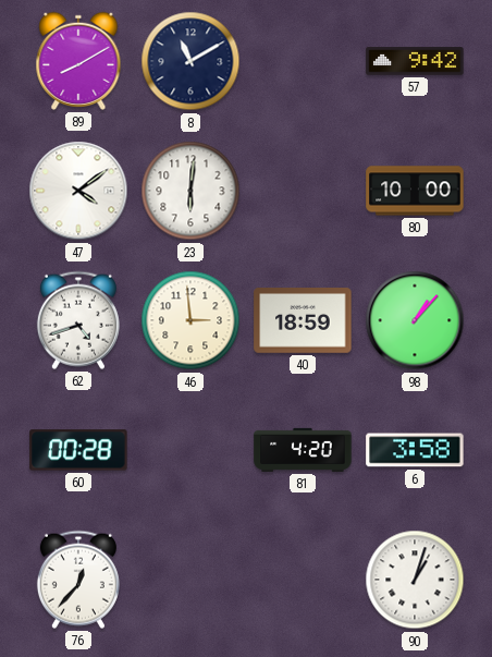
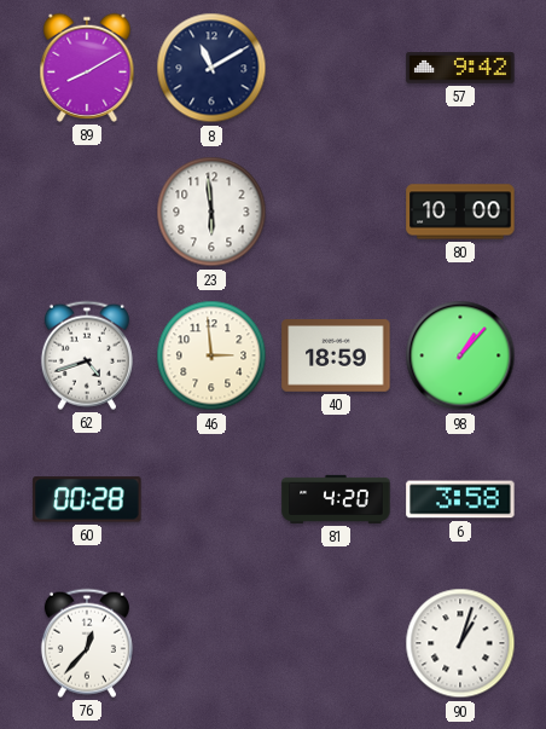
47: 4:09 -> none
23: 6:01 -> 5:59
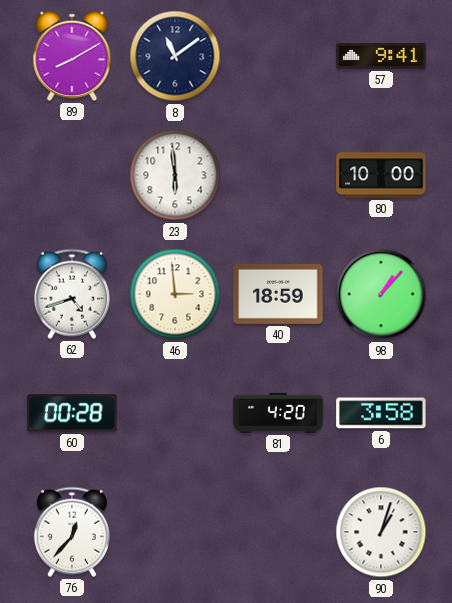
8: 11:10 -> 11:09
57: 9:42 -> 9:41
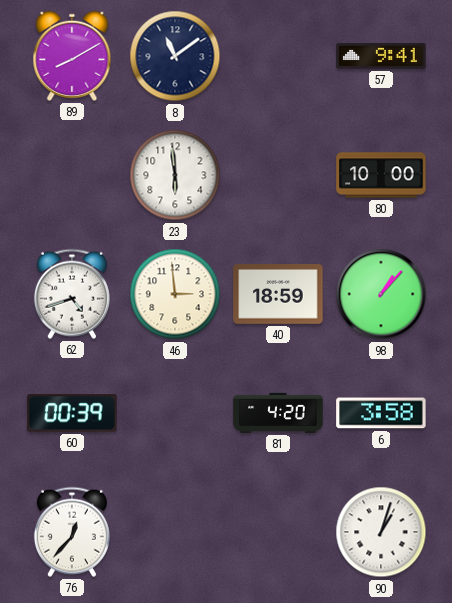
60: 00:28 -> 00:39
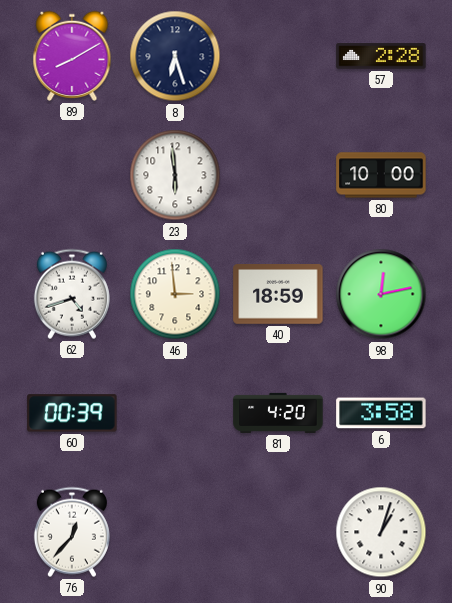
8: 11:09 -> 6:27
57: 9:41 -> 2:28
98: 1:07 -> 12:13
